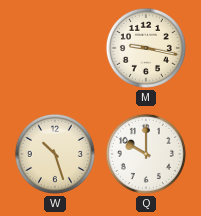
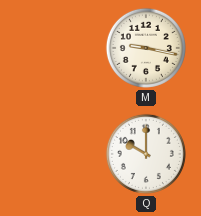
W: 10:27 -> none
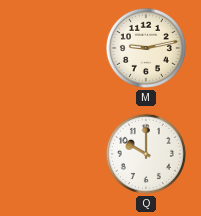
M: 9:17 -> 9:13
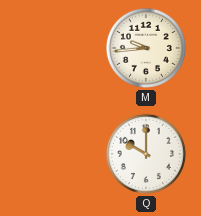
M: 9:13 -> 9:44
